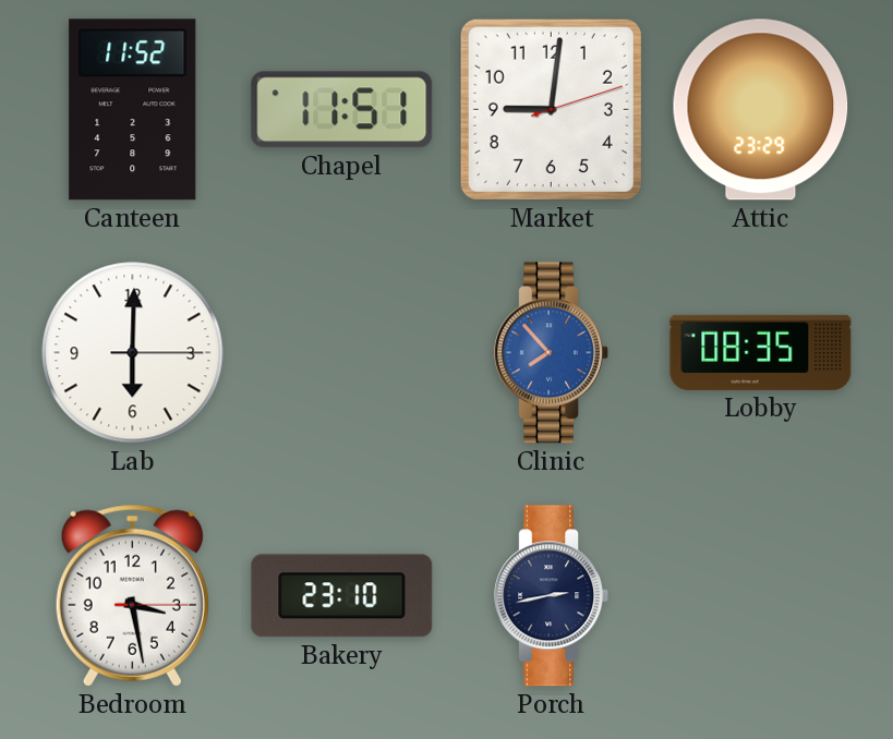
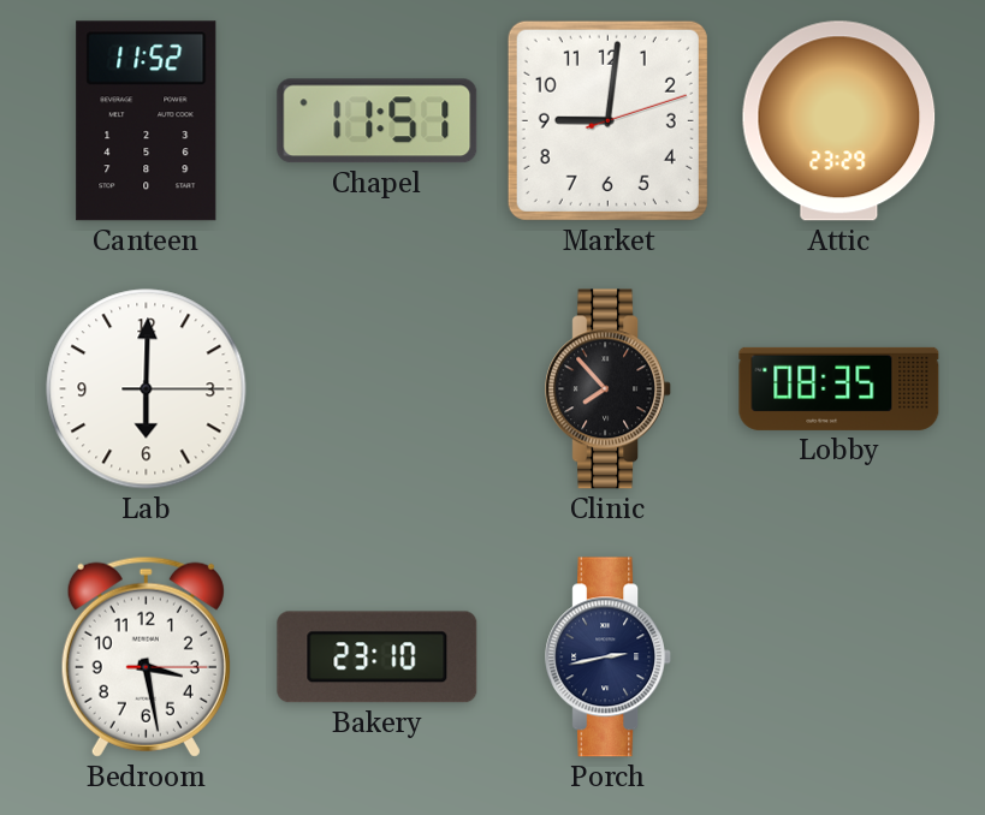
Clinic dial: blue -> black
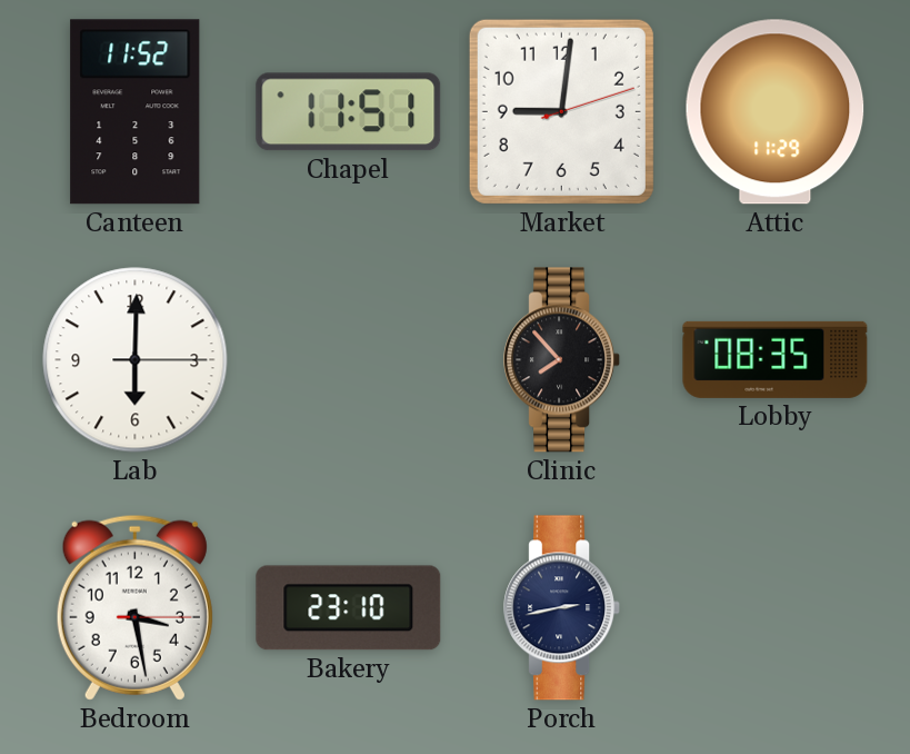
Attic: 23:29 -> 11:29
